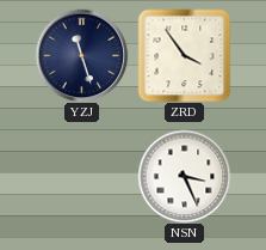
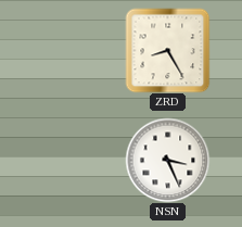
YZJ: 11:27 -> none
ZRD: 3:54 -> 8:25
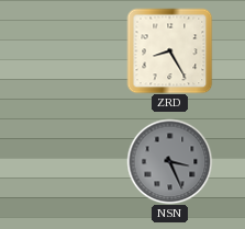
NSN dial: white -> grey
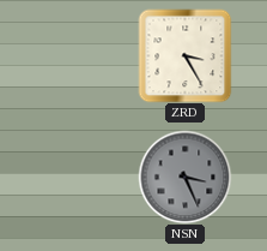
ZRD: 8:25 -> 3:25
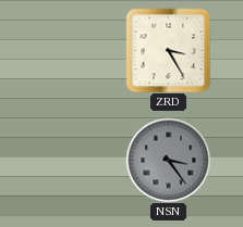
NSN: 3:26 -> 3:24
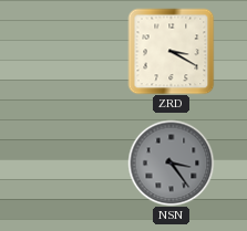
ZRD: 3:25 -> 3:20
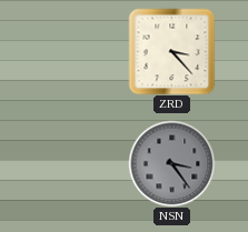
ZRD: 3:20 -> 3:23
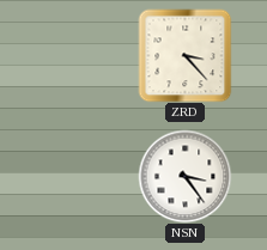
NSN dial: grey -> white
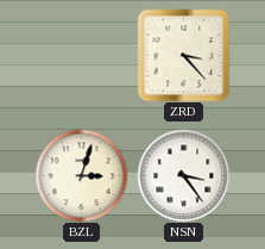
BZL: none -> 3:03
